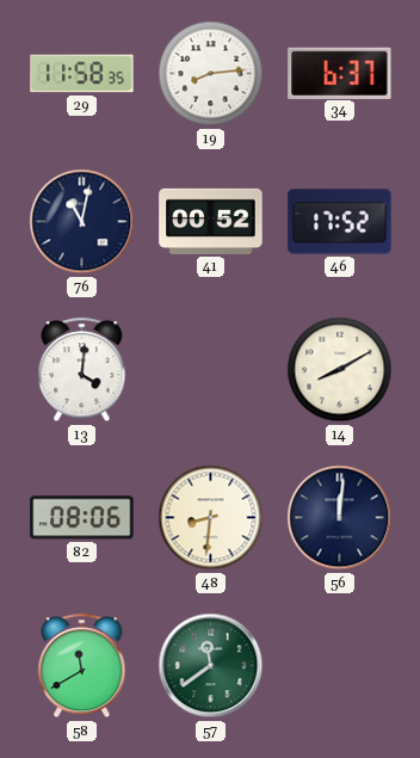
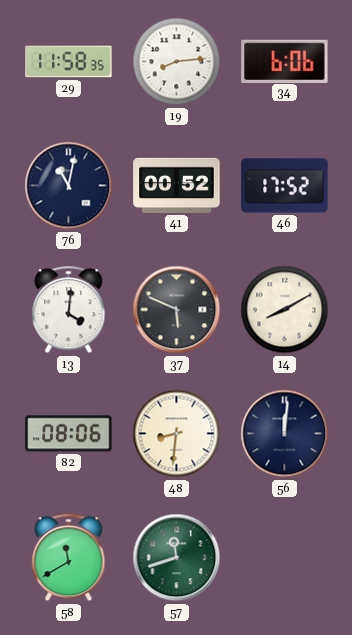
34: 6:37 -> 6:06
37: none -> 5:49
57: 11:39 -> 11:42
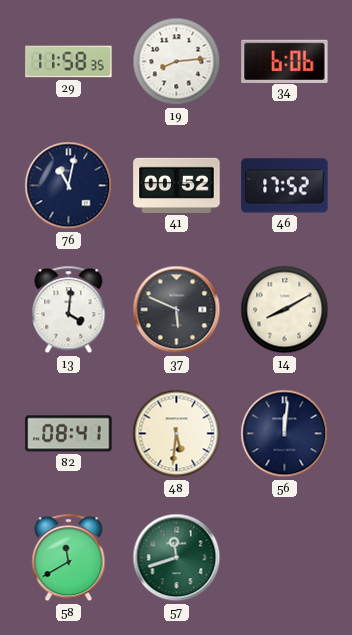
82: 08:06 -> 08:41
48: 8:31 -> 5:31
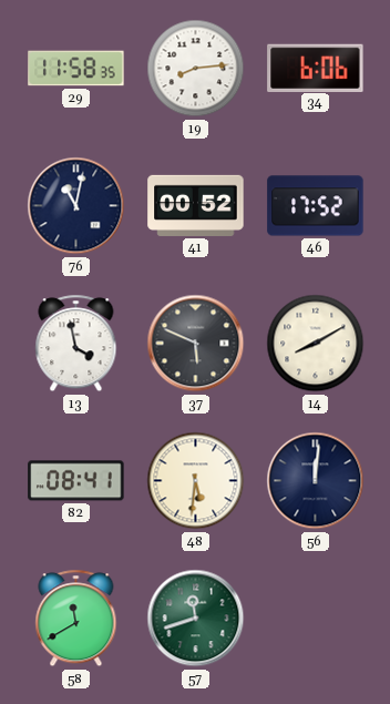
13: 4:01 -> 3:58
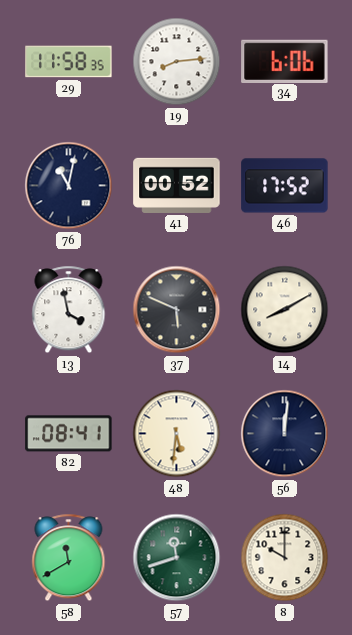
8: none -> 10:00
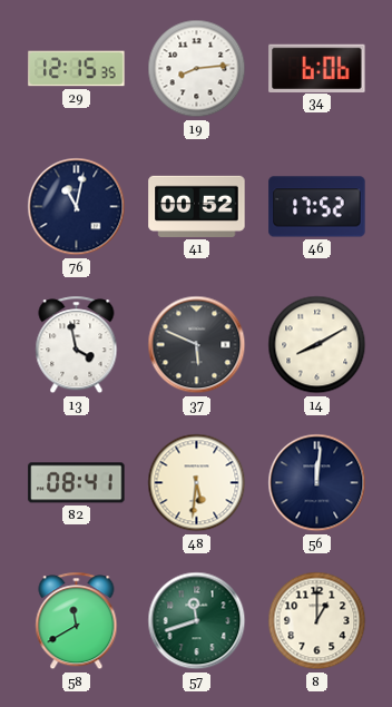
29: 11:58 -> 12:15
8: 10:00 -> 1:00
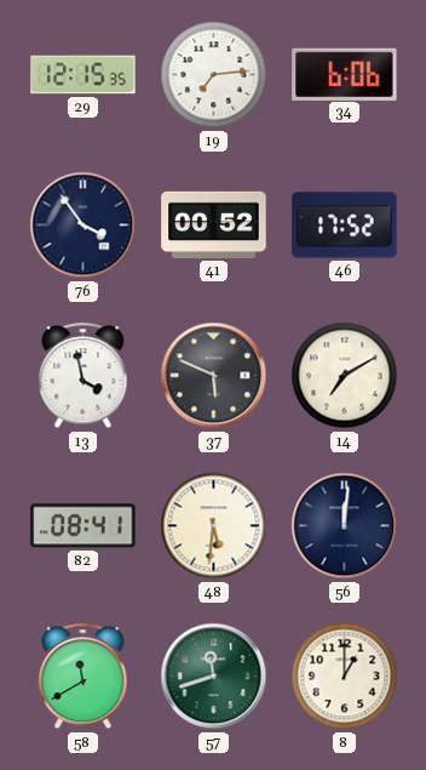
19: 8:14 -> 7:14
76: 11:02 -> 3:54
14: 8:10 -> 7:10
